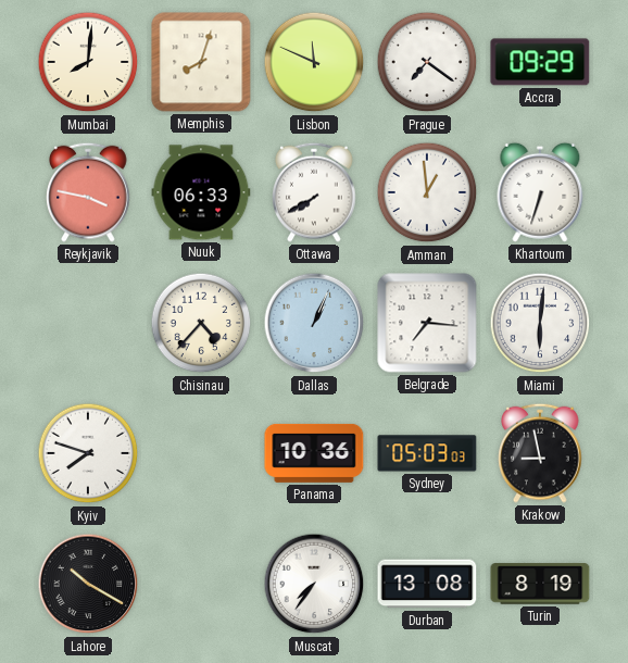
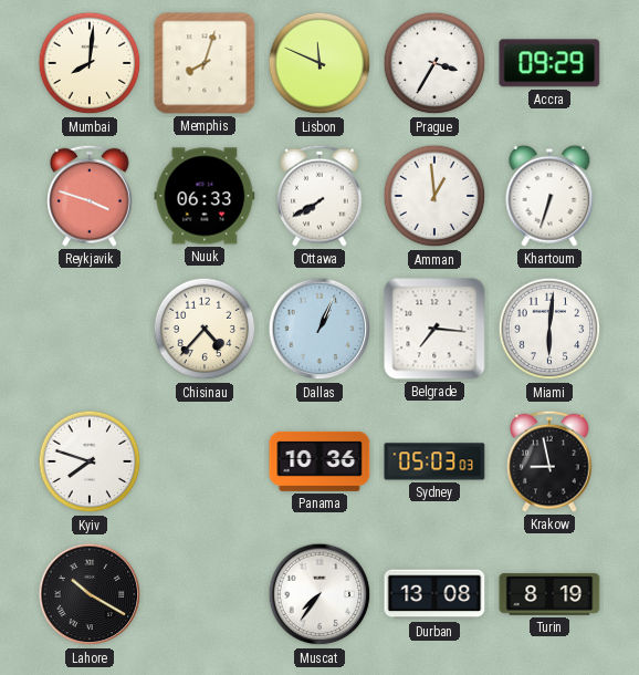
Prague: 7:21 -> 3:35
Reykjavik: 3:47 -> 3:48
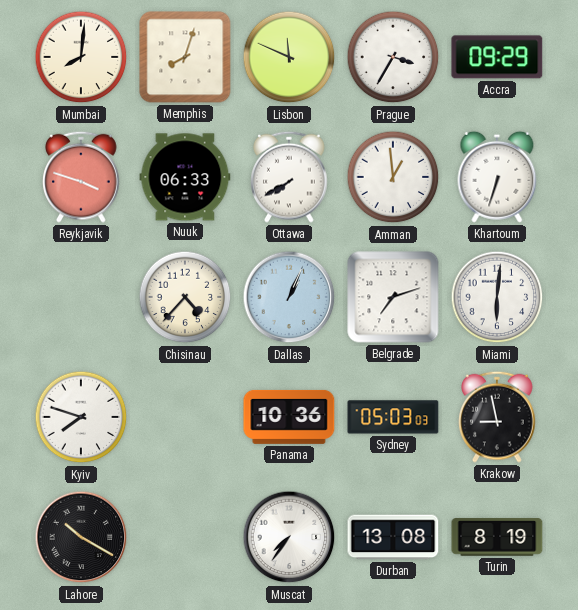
Belgrade: 7:16 -> 7:12
